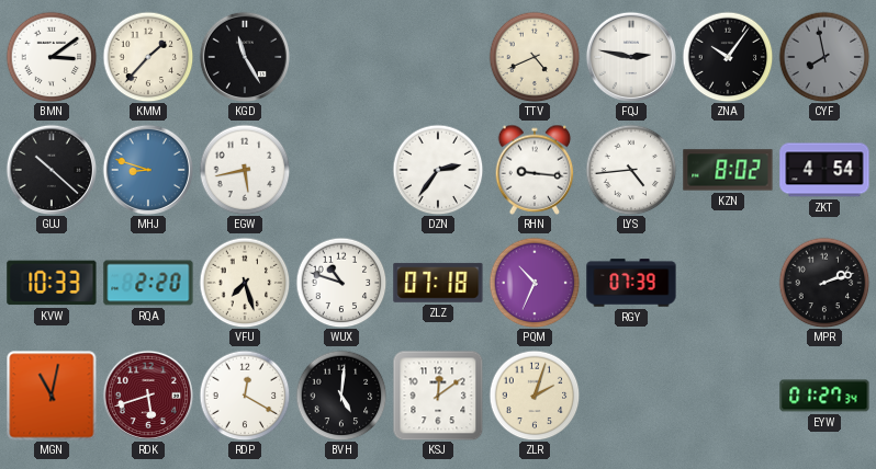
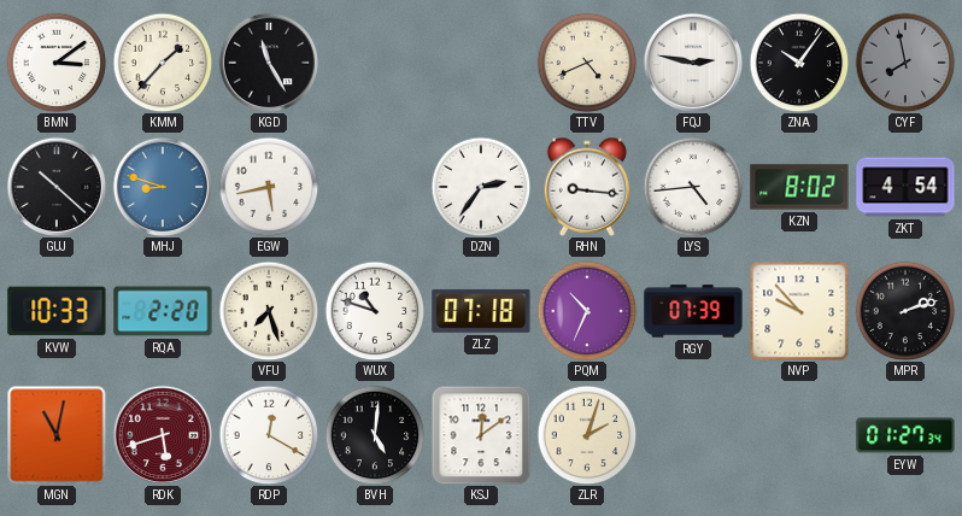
NVP: none -> 9:53
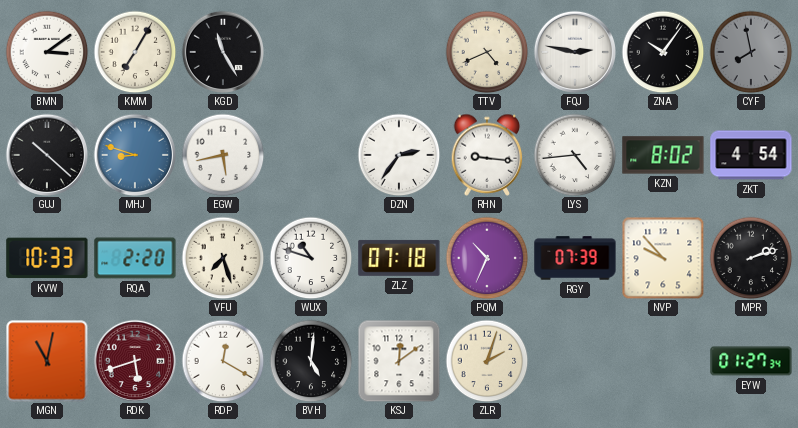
KMM: 1:37 -> 7:05
